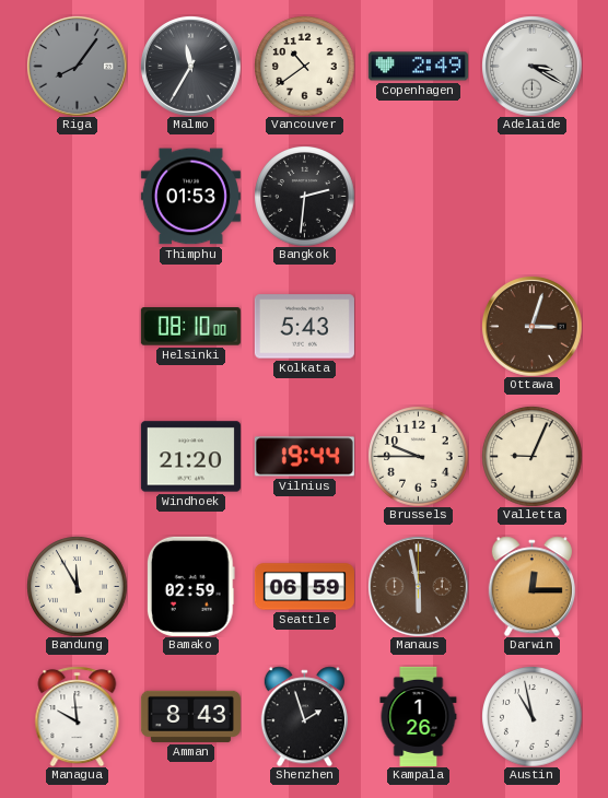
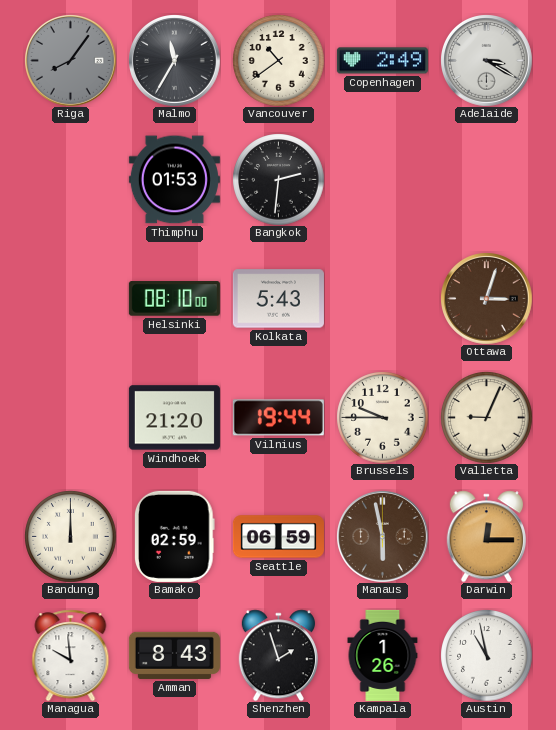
Bandung: 11:55 -> 12:00
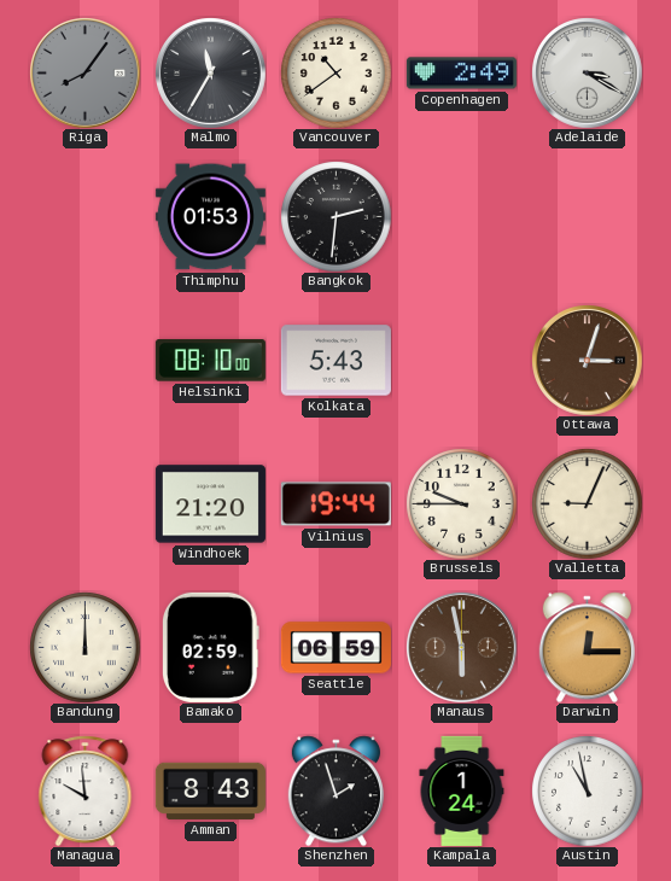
Kampala: 1:26 -> 1:24
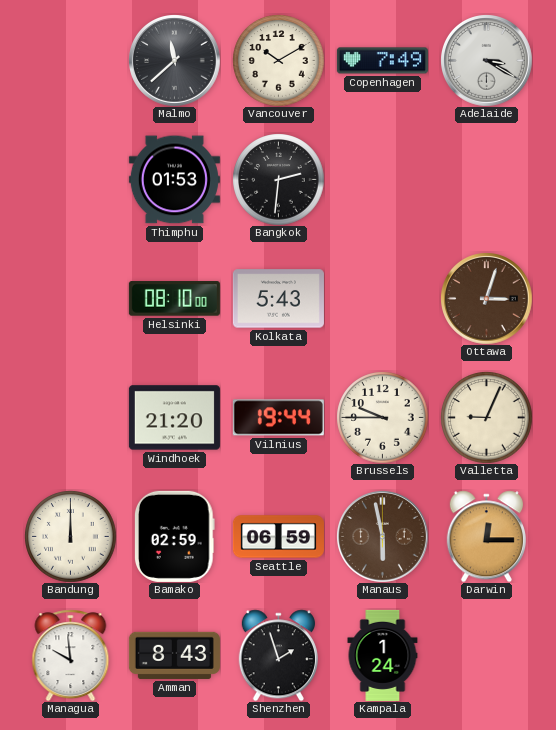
Riga: 8:06 -> none
Malmo: 11:35 -> 11:38
Vancouver: 10:39 -> 10:10
Copenhagen: 2:49 -> 7:49
Austin: 10:58 -> none
